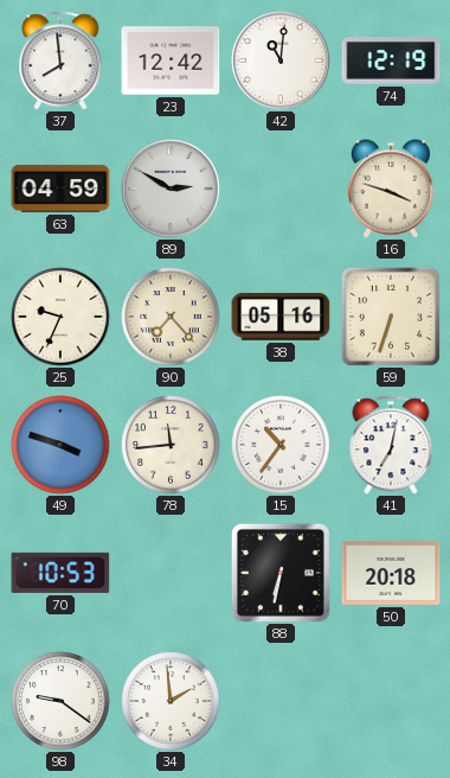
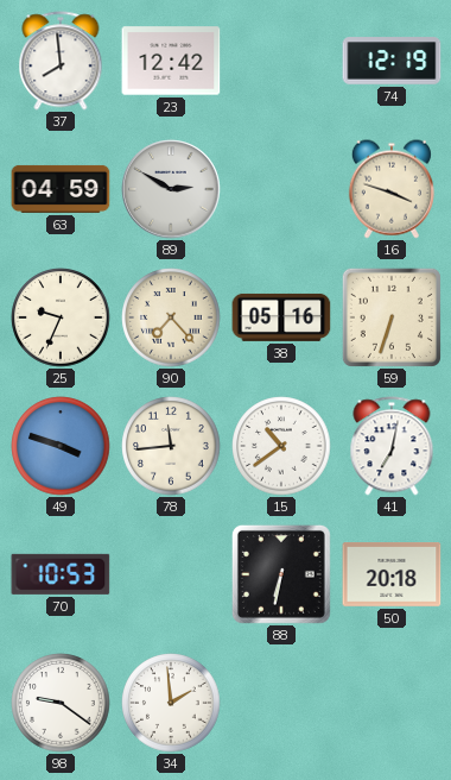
42: 11:01 -> none
15: 10:36 -> 10:39
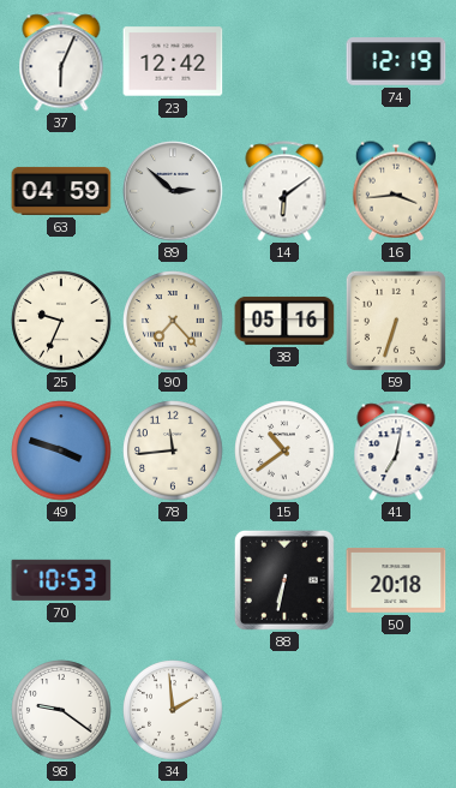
37: 7:59 -> 6:04
89: 2:50 -> 2:52
14: none -> 6:09
16: 3:48 -> 3:44
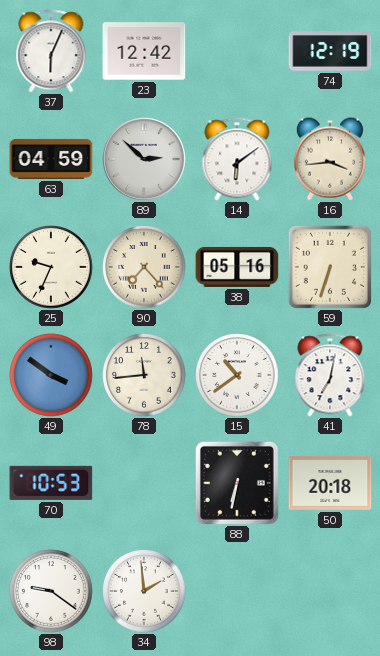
49: 3:48 -> 3:51
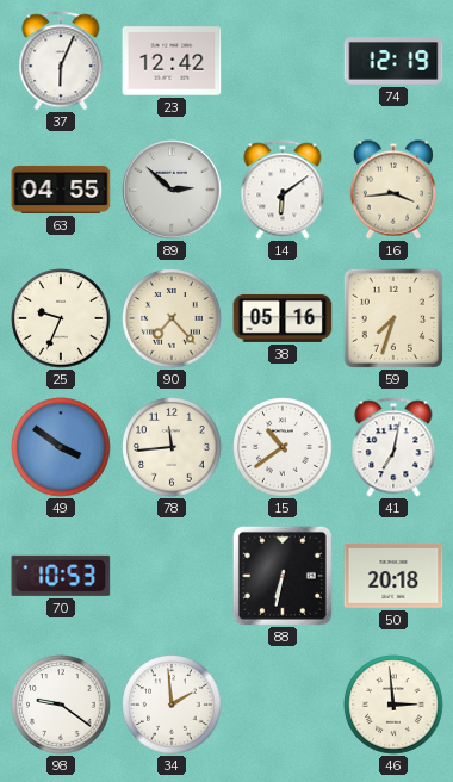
63: 04:59 -> 04:55
59: 6:33 -> 7:33
46: none -> 2:59
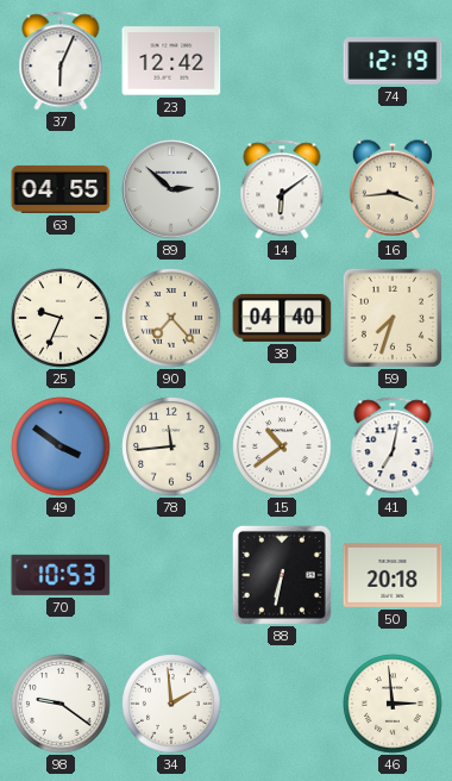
38: 05:16 -> 04:40
